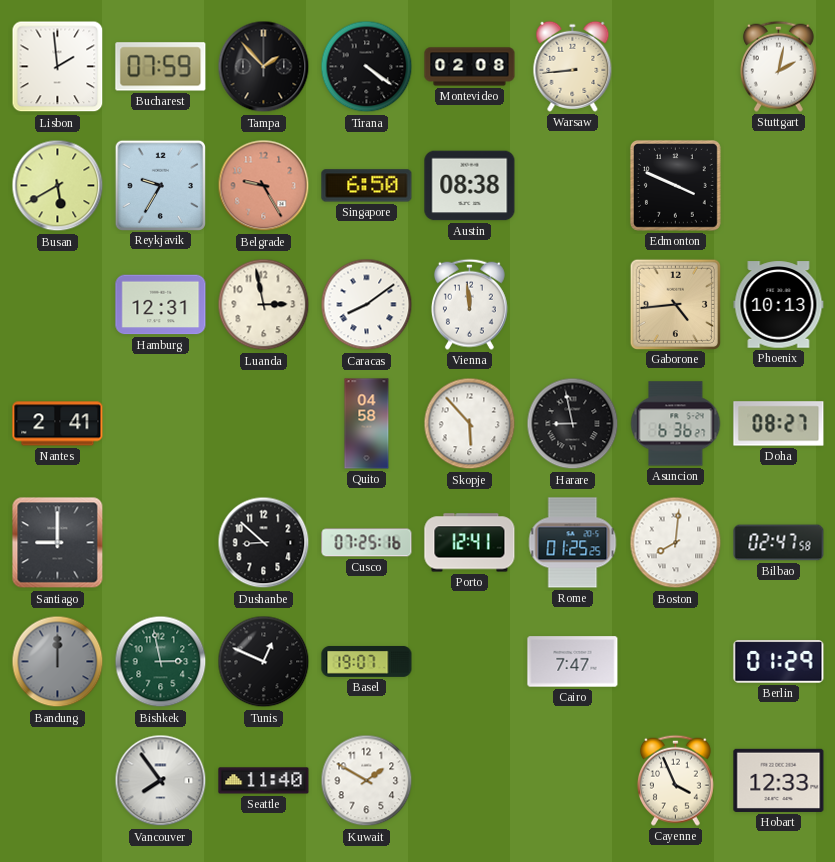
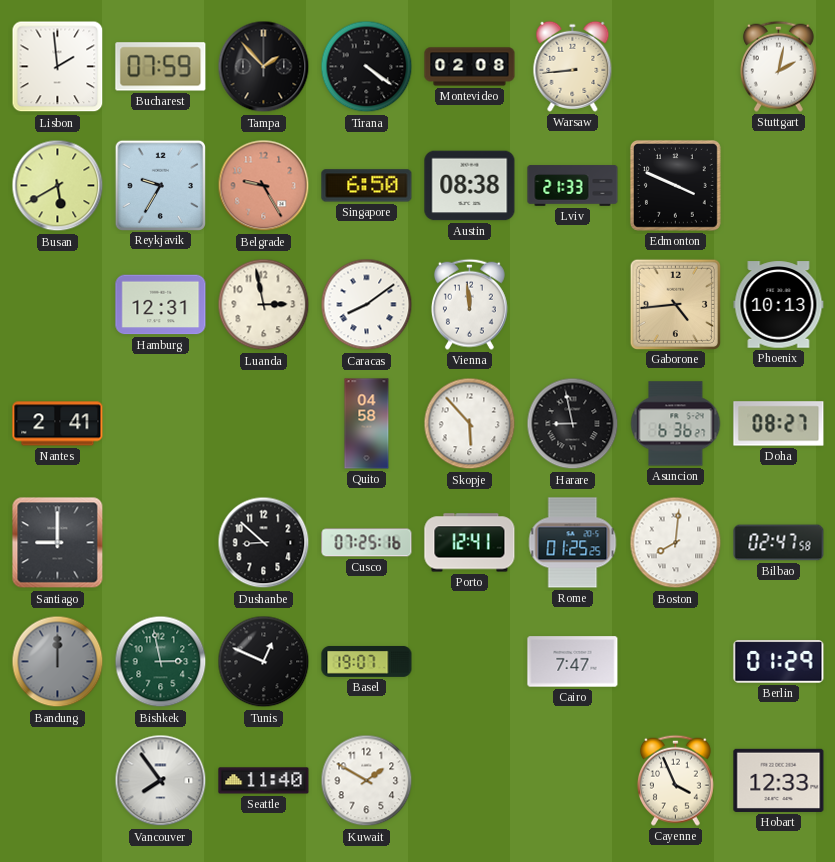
Lviv: none -> 21:33
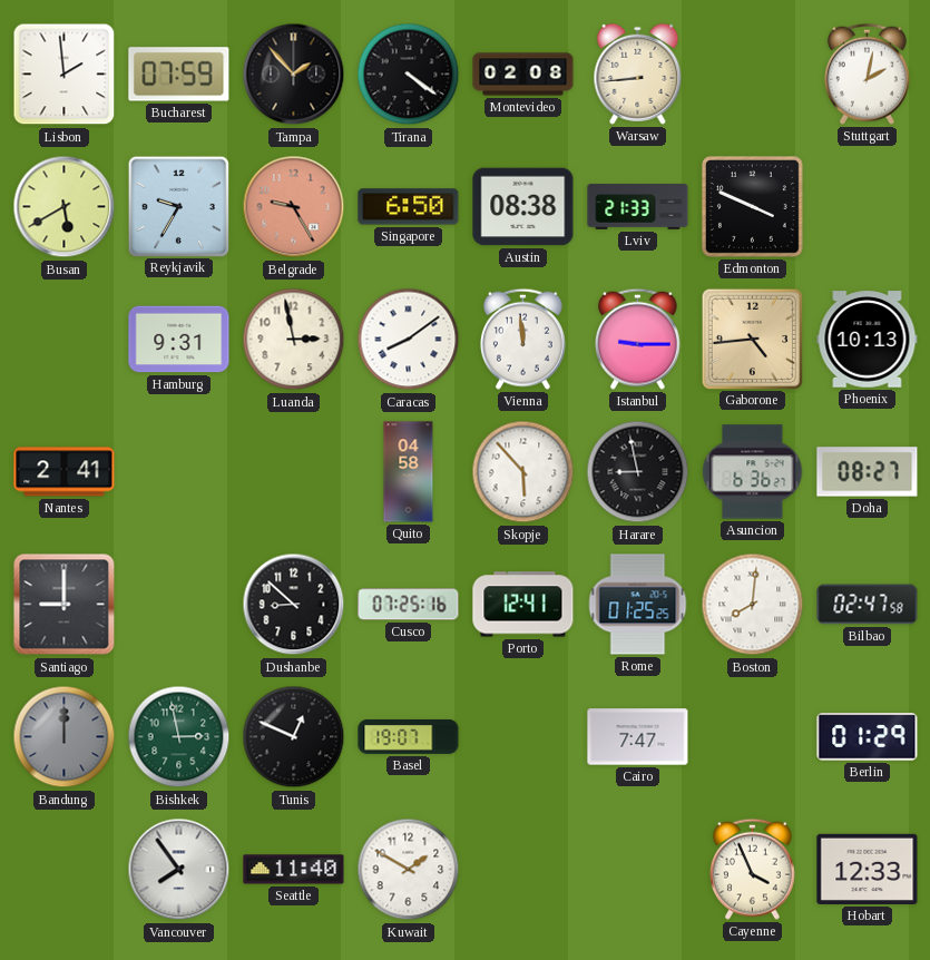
Hamburg: 12:31 -> 9:31
Istanbul: none -> 9:15
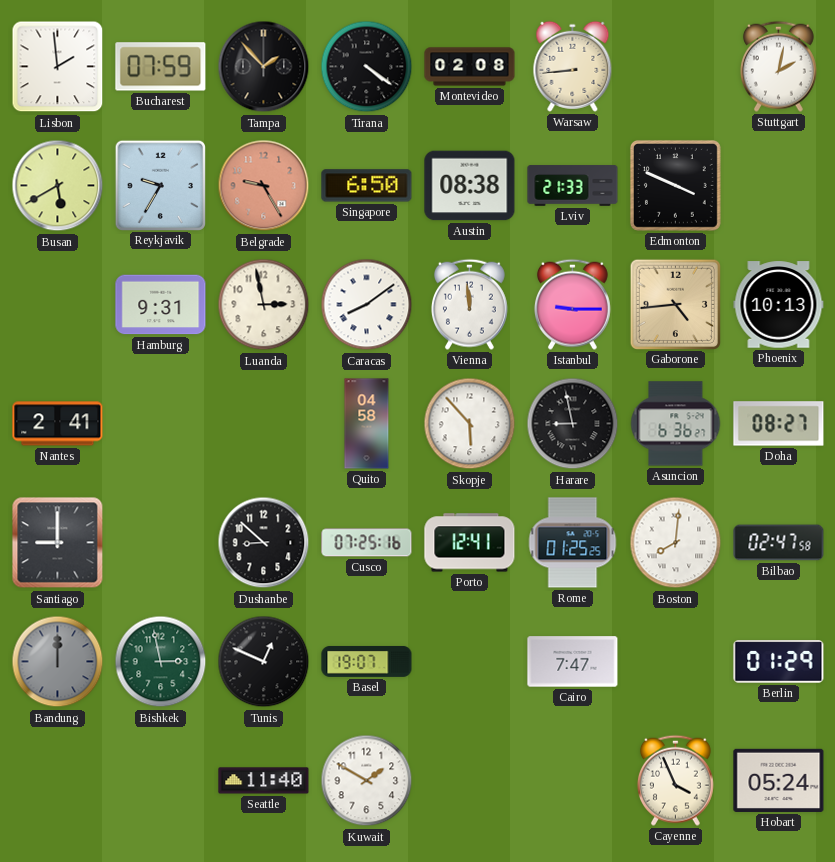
Vancouver: 7:54 -> none
Hobart: 12:33 -> 05:24
